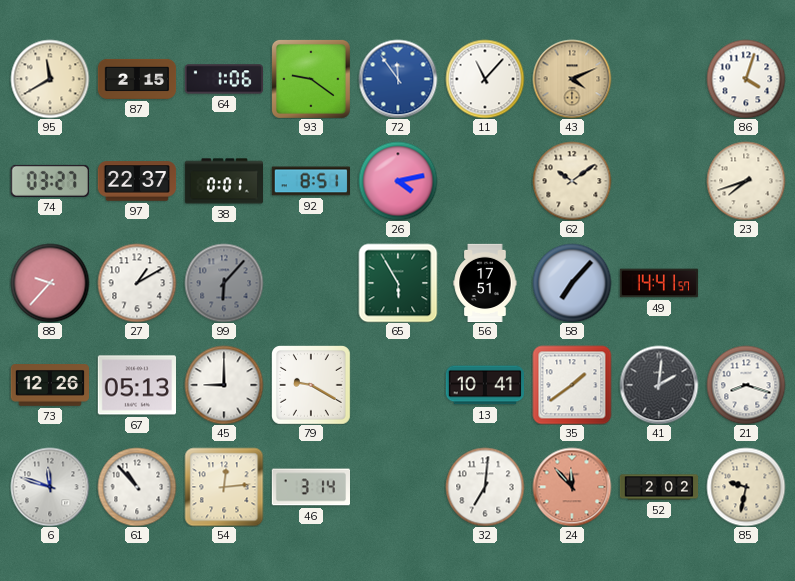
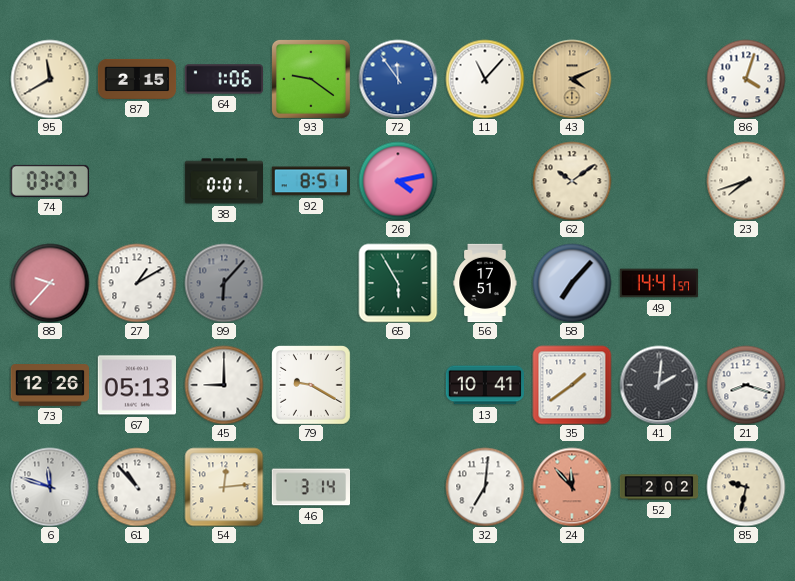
97: 22:37 -> none
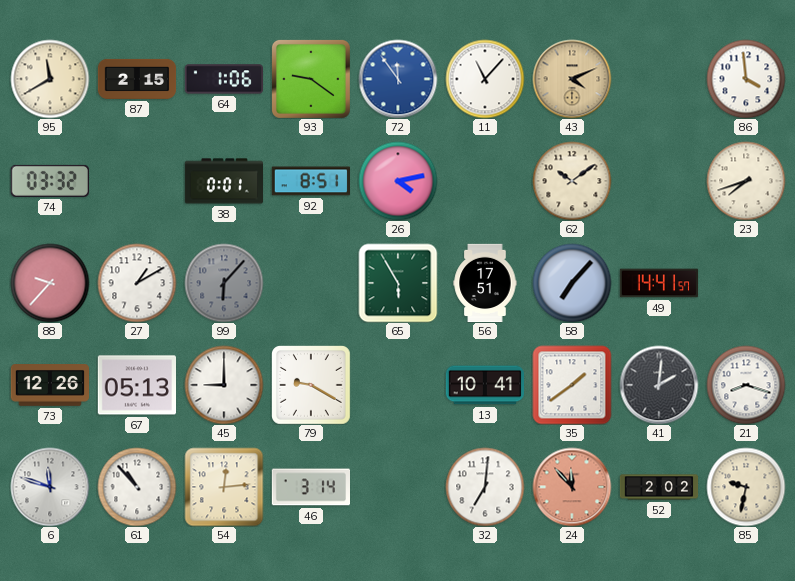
86: 4:03 -> 3:59
74: 03:27 -> 03:32
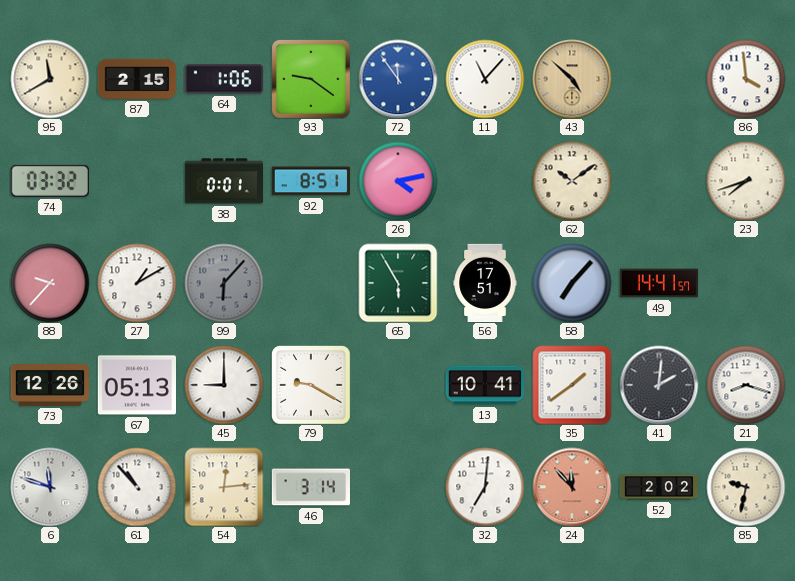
43: 4:11 -> 4:52
